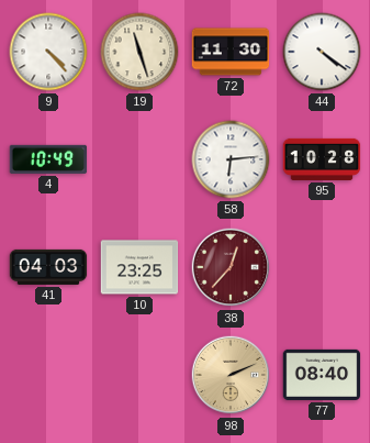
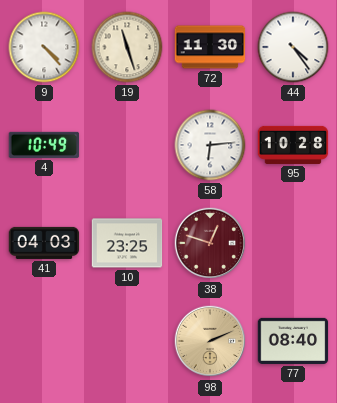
44: 4:21 -> 4:24
38: 12:37 -> 12:48
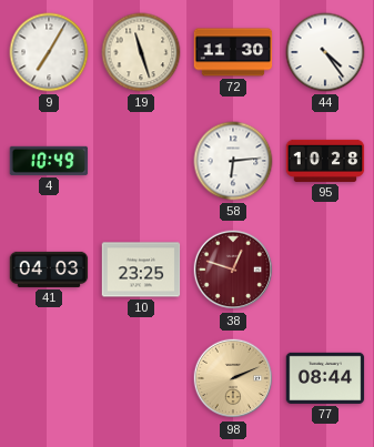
9: 4:23 -> 7:05
77: 08:40 -> 08:44
